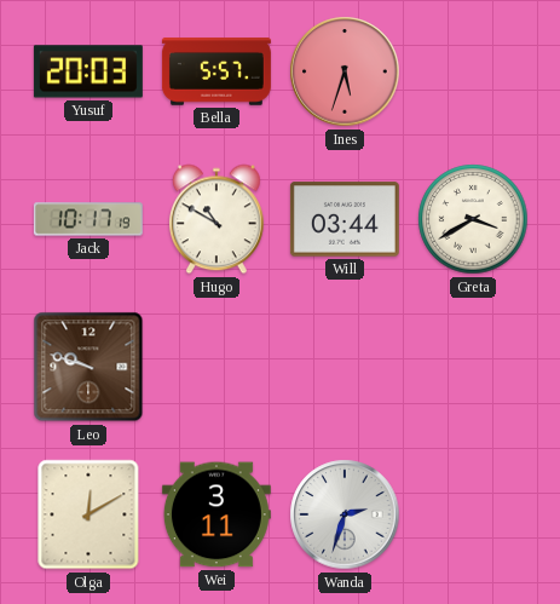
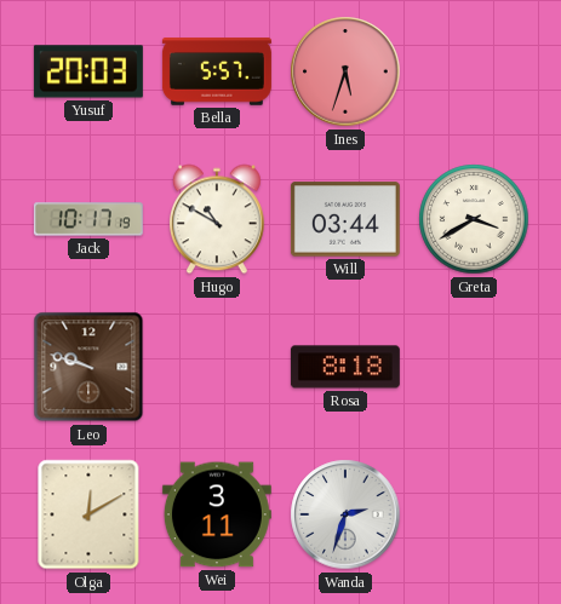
Rosa: none -> 8:18
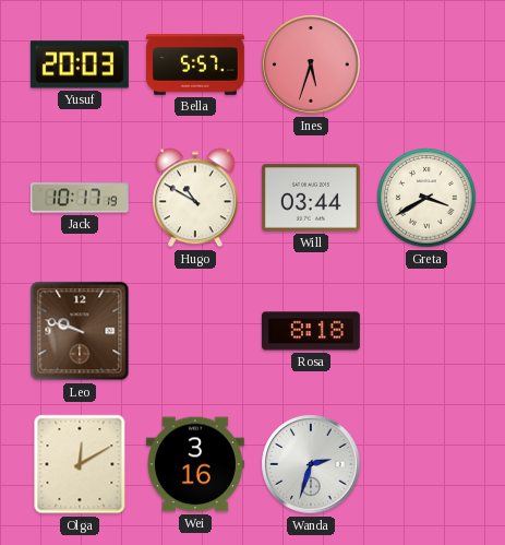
Wei: 3:11 -> 3:16
